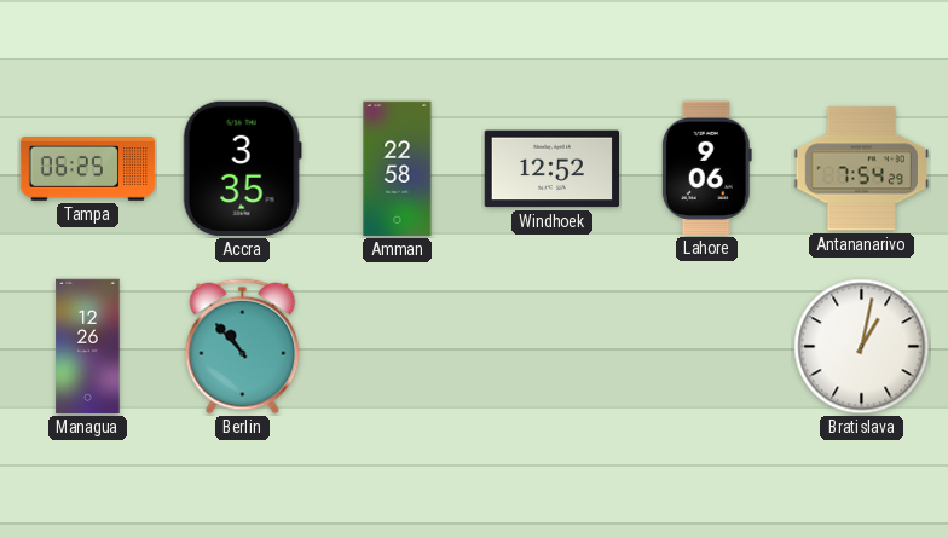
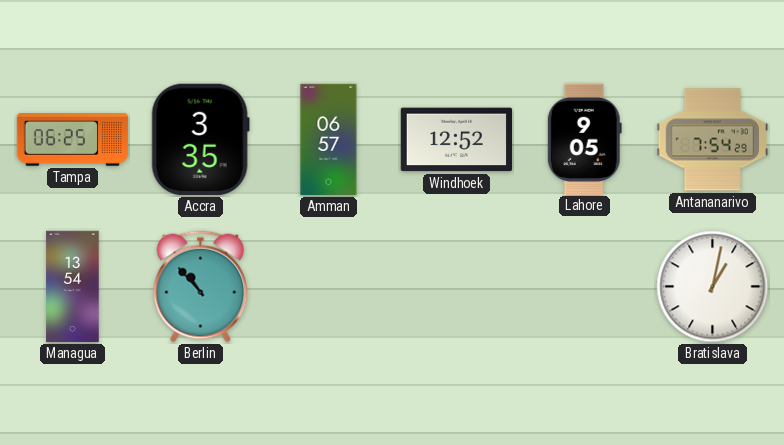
Amman: 22:58 -> 06:57
Lahore: 9:06 -> 9:05
Managua: 12:26 -> 13:54
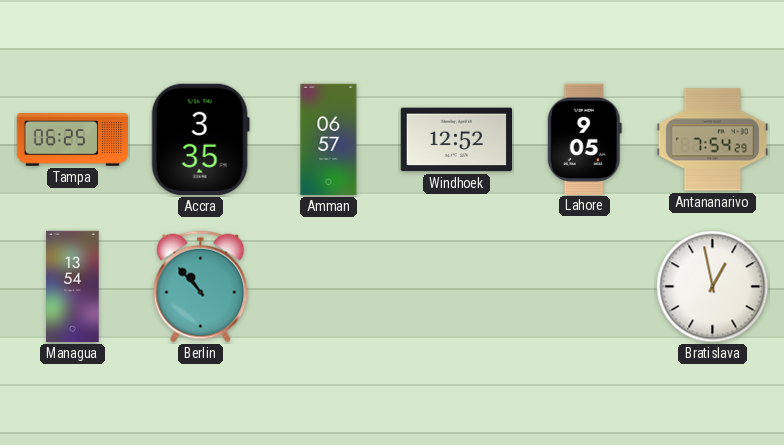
Bratislava: 1:02 -> 12:58
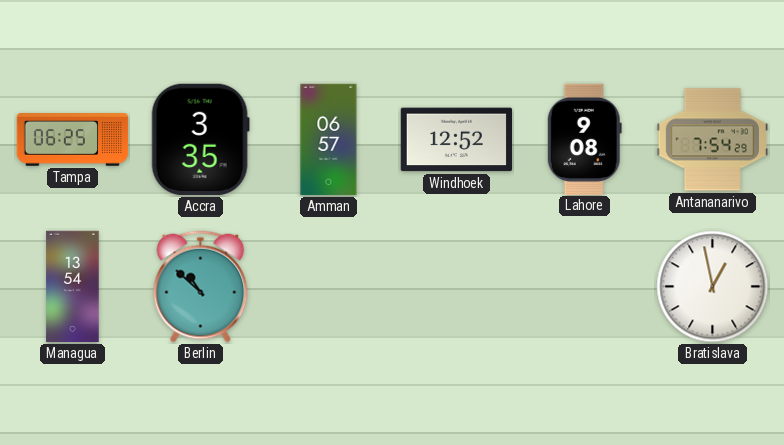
Lahore: 9:05 -> 9:08
Berlin: 10:53 -> 10:52
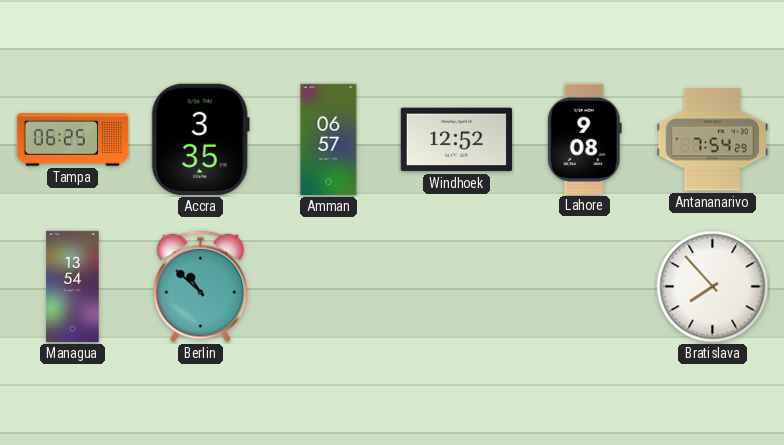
Bratislava: 12:58 -> 7:53
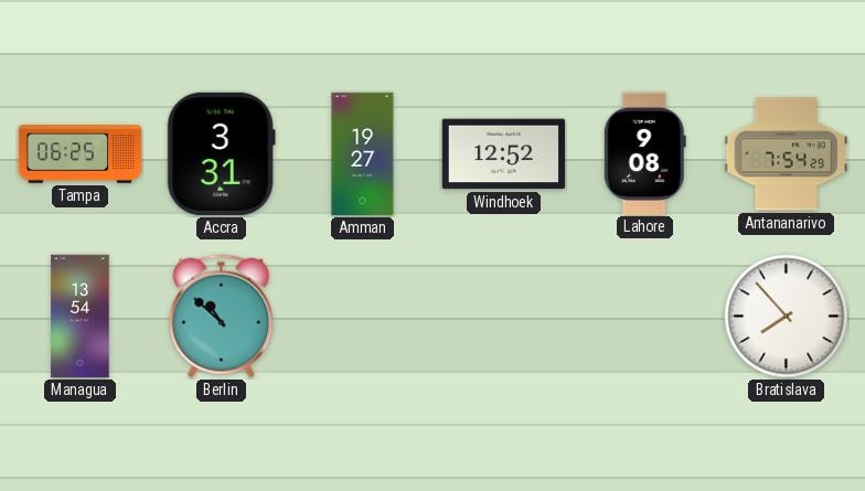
Accra: 3:35 -> 3:31
Amman: 06:57 -> 19:27
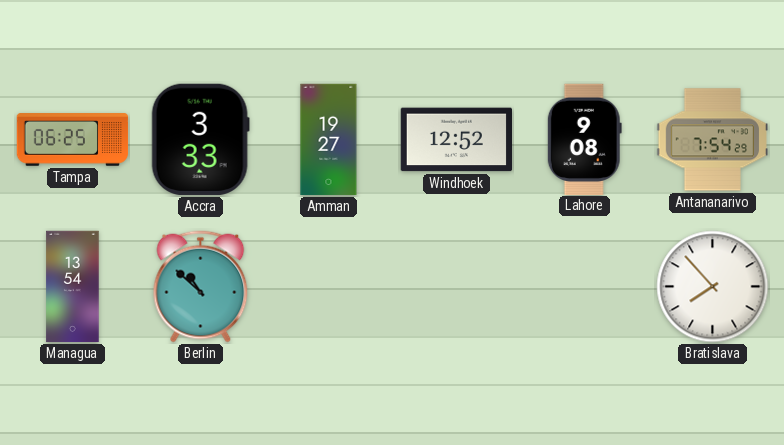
Accra: 3:31 -> 3:33
